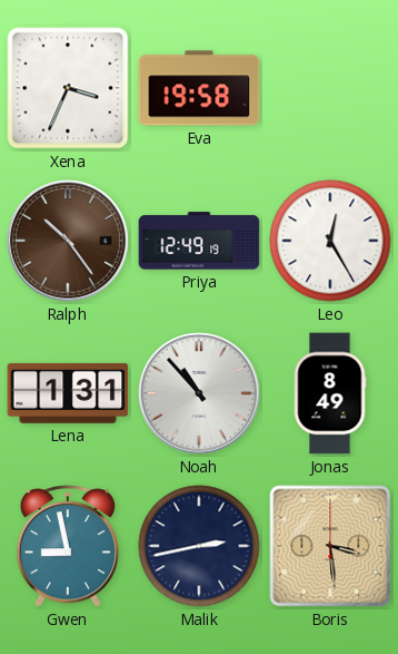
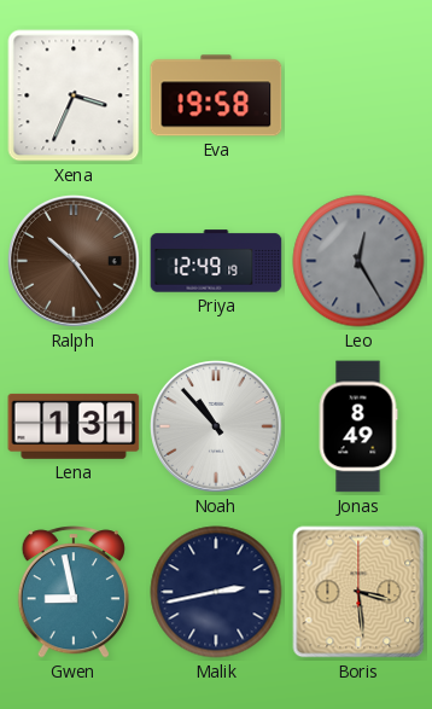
Leo dial: white -> grey
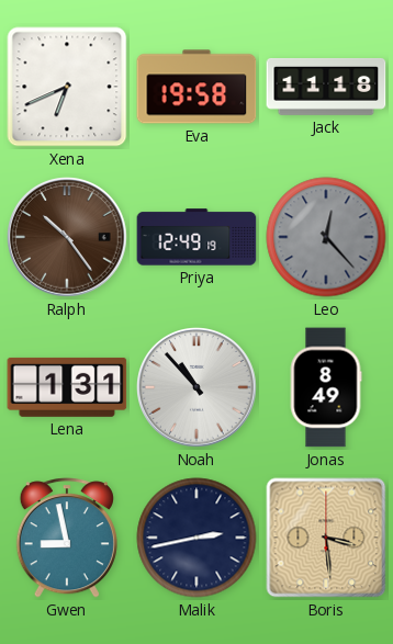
Xena: 3:34 -> 6:41
Jack: none -> 11:18
Leo: 12:25 -> 12:23
